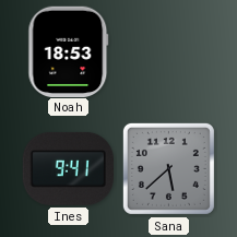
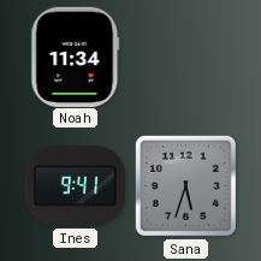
Noah: 18:53 -> 11:34
Sana: 5:38 -> 5:33
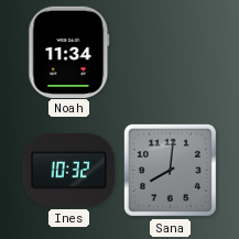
Ines: 9:41 -> 10:32
Sana: 5:33 -> 8:01
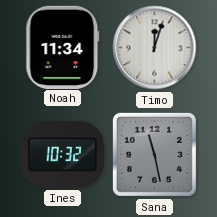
Timo: none -> 12:03
Sana: 8:01 -> 11:28
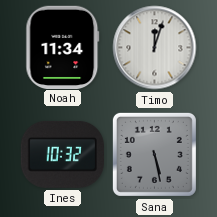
Sana: 11:28 -> 5:28
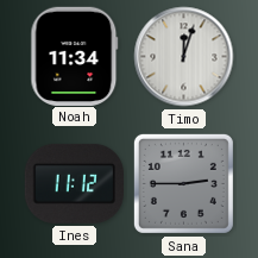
Ines: 10:32 -> 11:12
Sana: 5:28 -> 2:45
